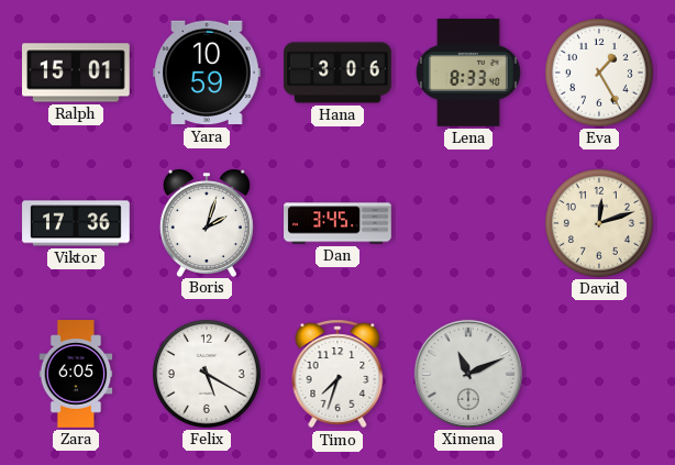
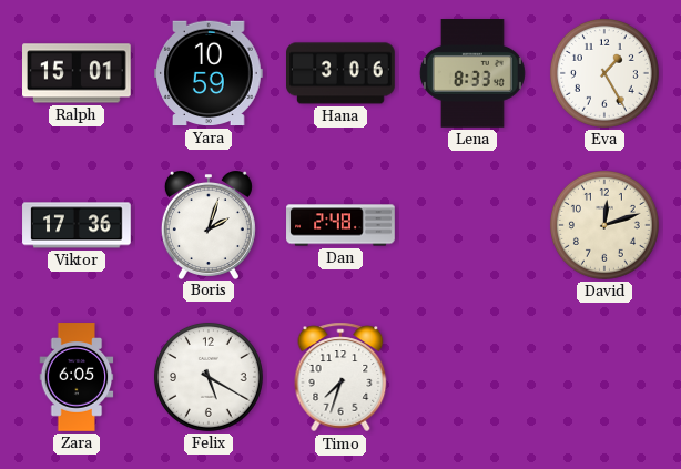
Dan: 3:45 -> 2:48
Ximena: 11:11 -> none
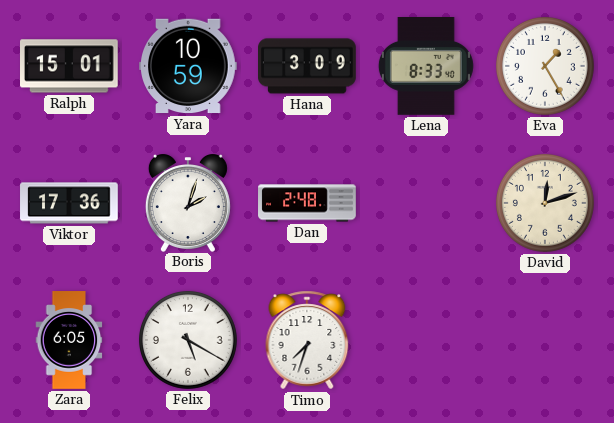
Hana: 3:06 -> 3:09
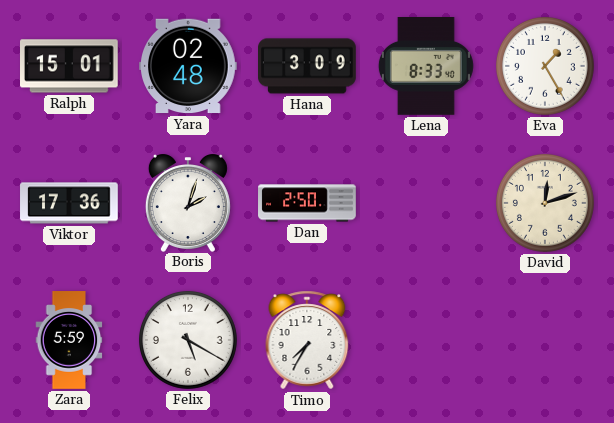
Yara: 10:59 -> 02:48
Dan: 2:48 -> 2:50
Zara: 6:05 -> 5:59
Timo: 7:33 -> 7:35
